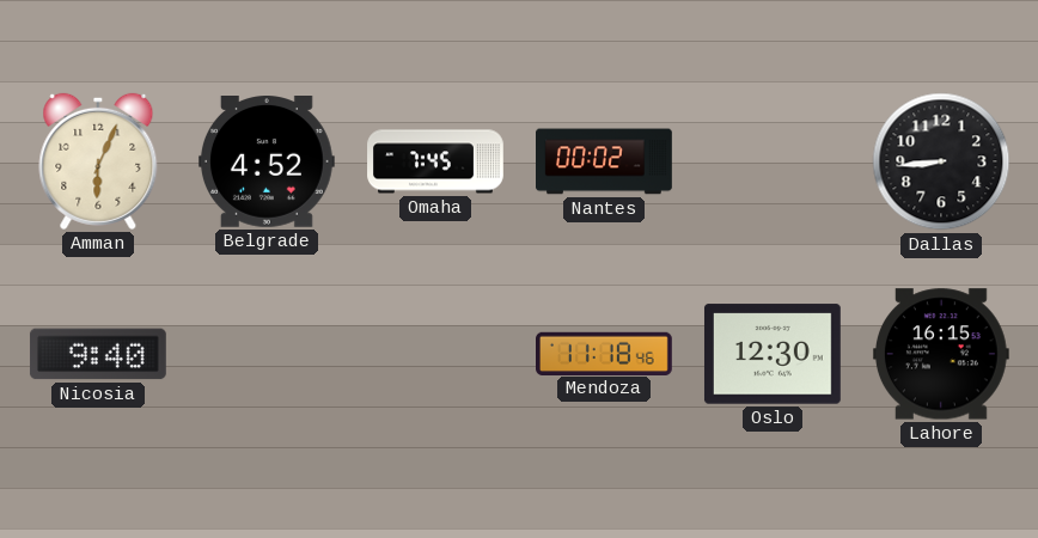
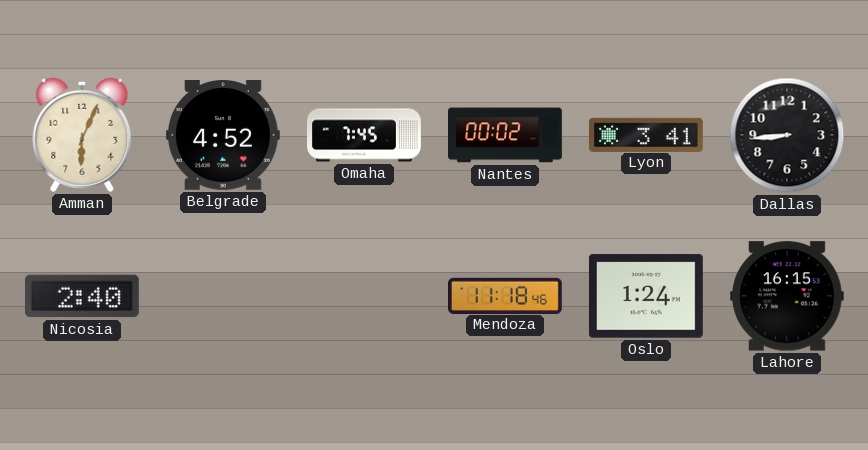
Lyon: none -> 3:41
Nicosia: 9:40 -> 2:40
Oslo: 12:30 -> 1:24
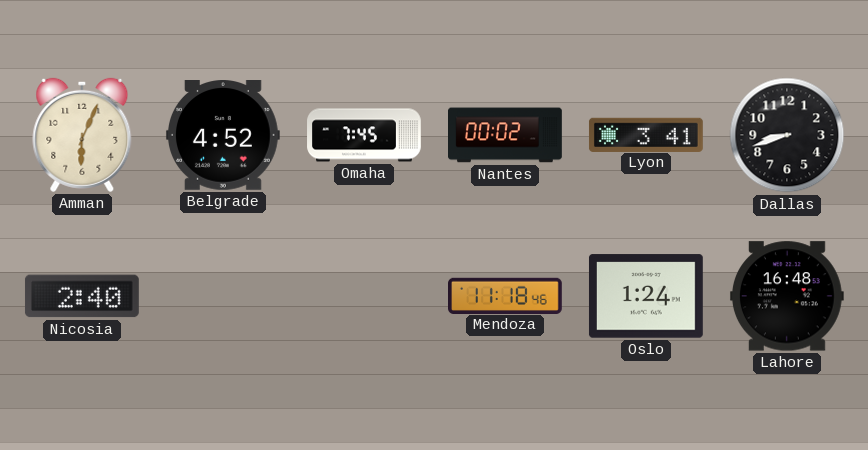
Dallas: 8:44 -> 8:42
Lahore: 16:15 -> 16:48
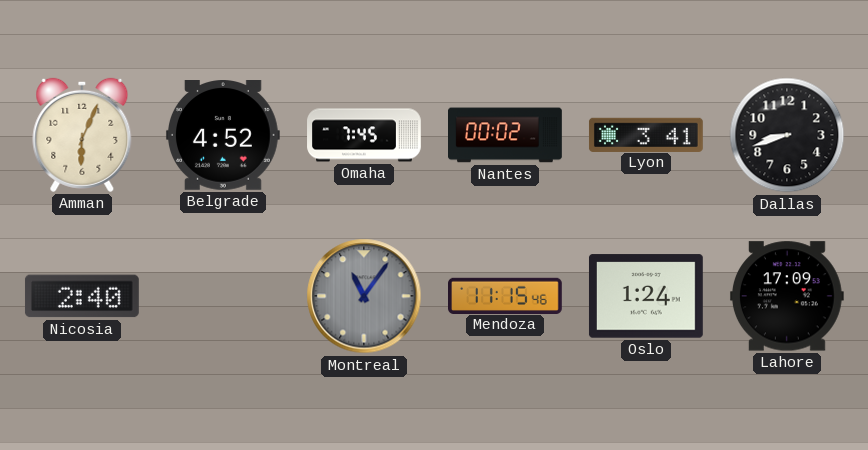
Montreal: none -> 11:06
Mendoza: 11:18 -> 11:15
Lahore: 16:48 -> 17:09
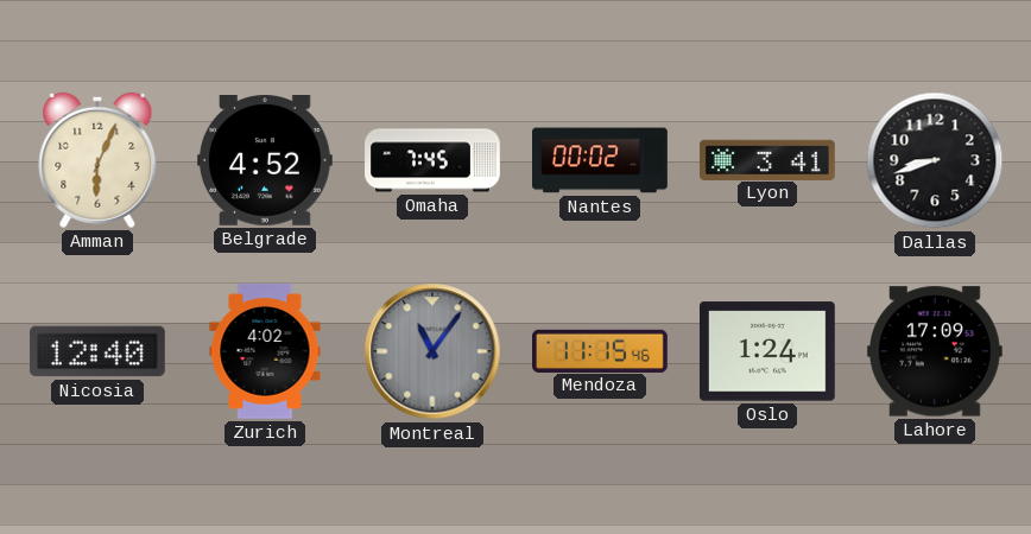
Nicosia: 2:40 -> 12:40
Zurich: none -> 4:02
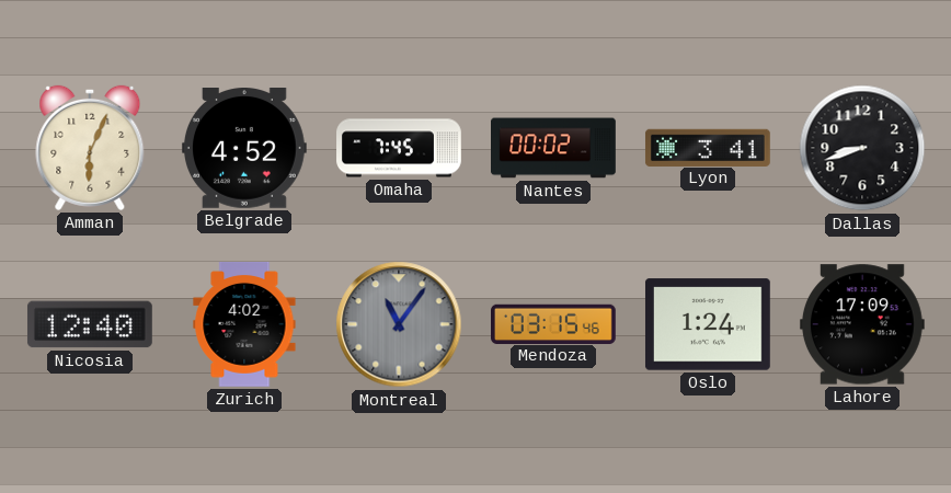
Mendoza: 11:15 -> 03:15
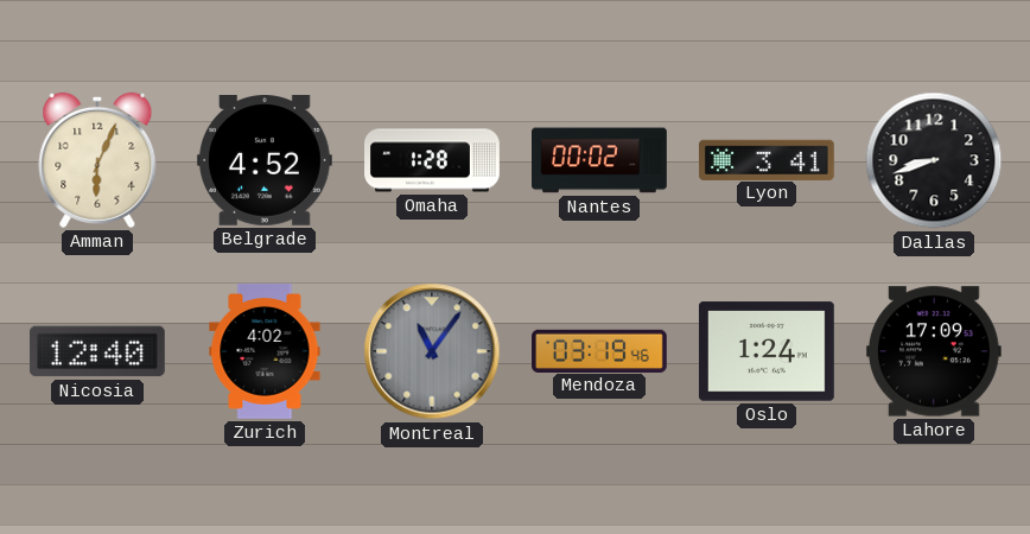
Omaha: 7:45 -> 1:28
Mendoza: 03:15 -> 03:19
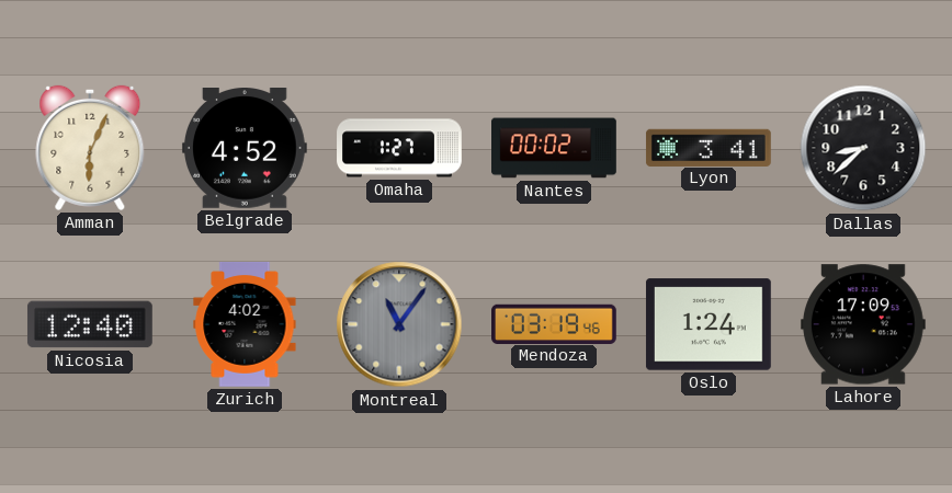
Omaha: 1:28 -> 1:27
Dallas: 8:42 -> 8:38
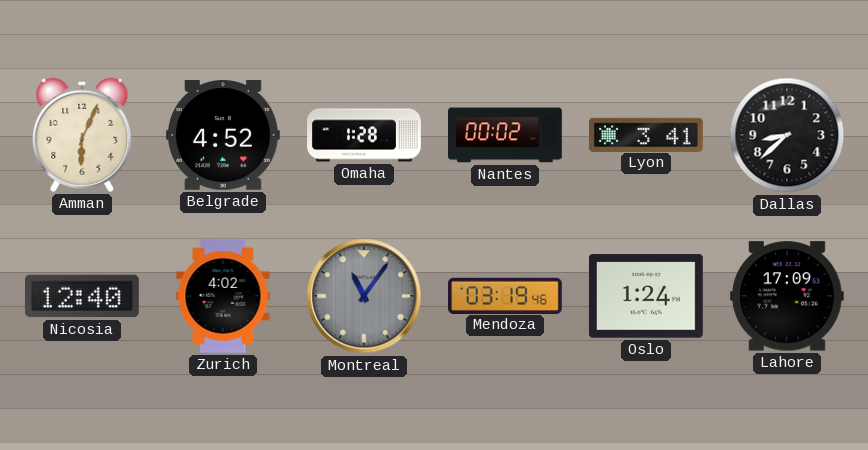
Omaha: 1:27 -> 1:28
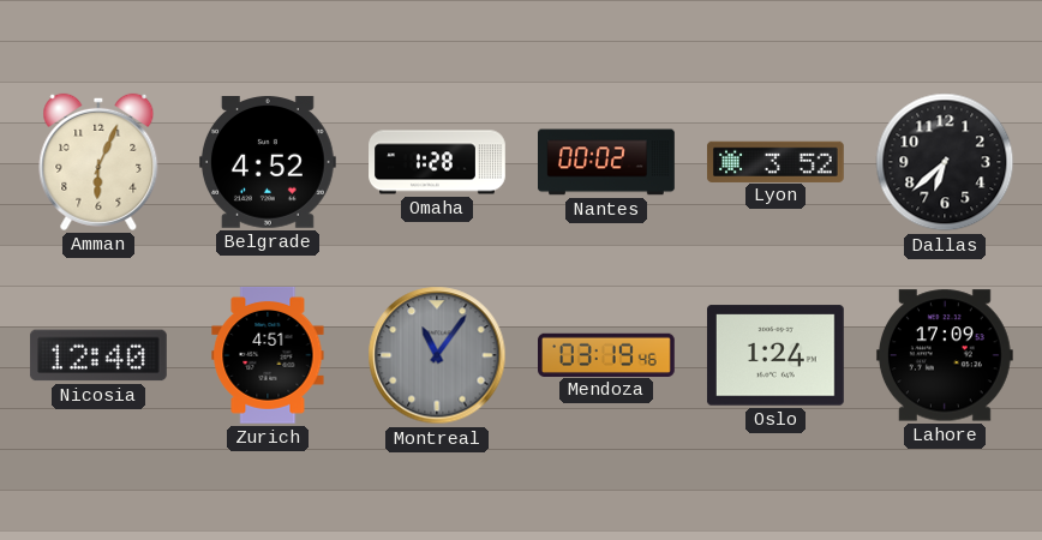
Lyon: 3:41 -> 3:52
Dallas: 8:38 -> 6:38
Zurich: 4:02 -> 4:51
